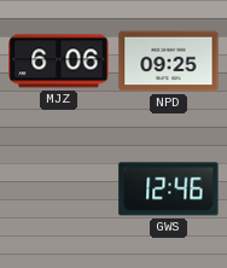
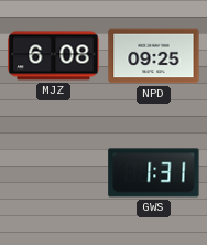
MJZ: 6:06 -> 6:08
GWS: 12:46 -> 1:31
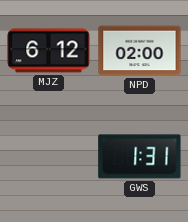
MJZ: 6:08 -> 6:12
NPD: 09:25 -> 02:00
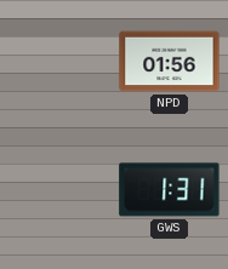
MJZ: 6:12 -> none
NPD: 02:00 -> 01:56
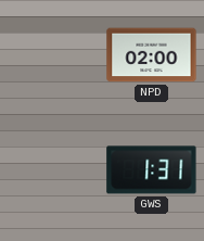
NPD: 01:56 -> 02:00
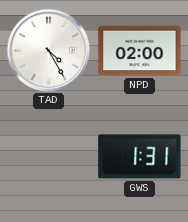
TAD: none -> 4:25
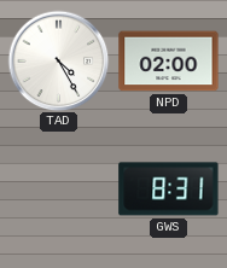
GWS: 1:31 -> 8:31
